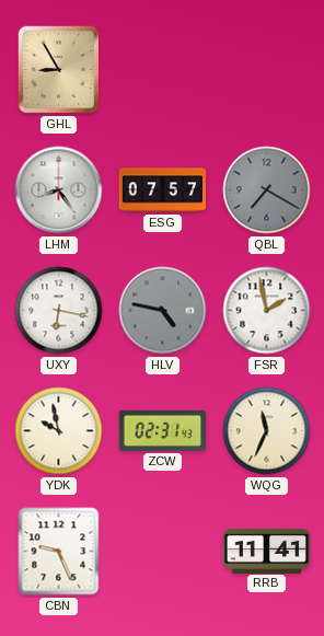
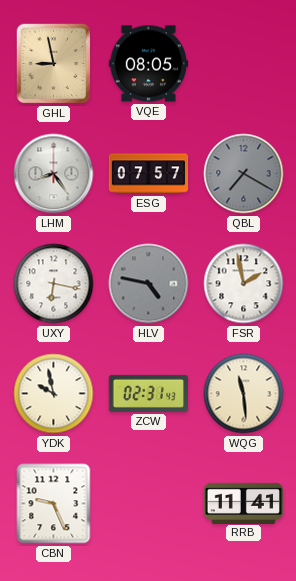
GHL: 8:55 -> 8:58
VQE: none -> 08:05
WQG: 11:34 -> 11:29
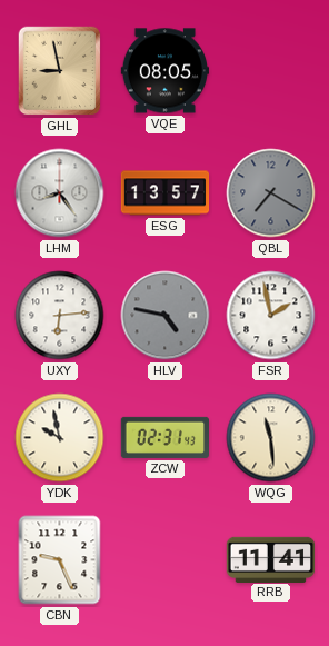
ESG: 07:57 -> 13:57
UXY: 6:17 -> 6:14
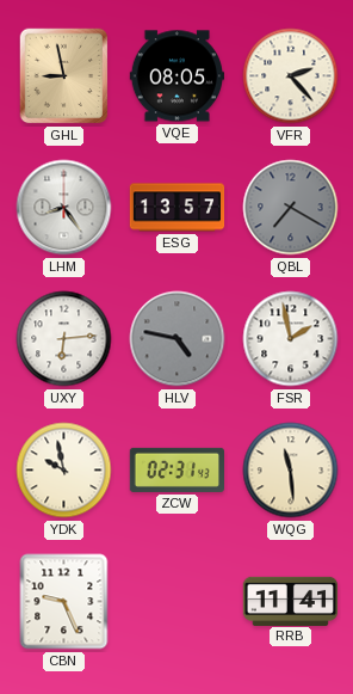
VFR: none -> 2:23
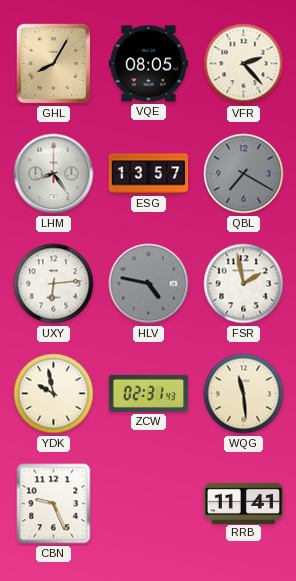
GHL: 8:58 -> 8:05
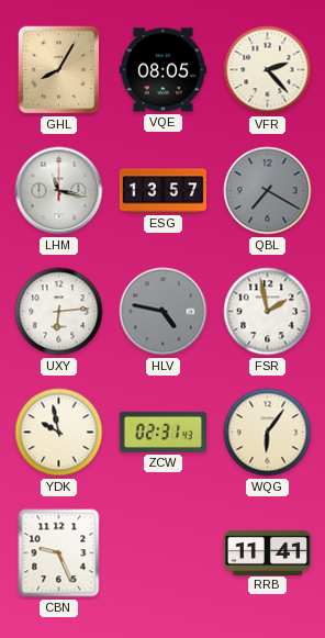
LHM: 8:24 -> 11:17
WQG: 11:29 -> 6:06
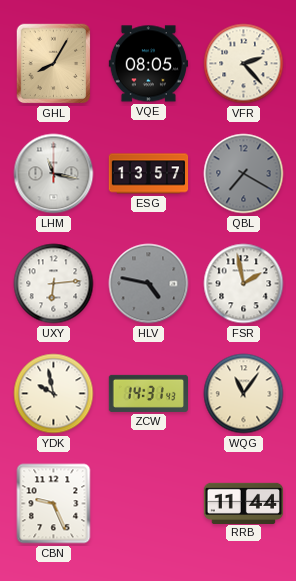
ZCW: 02:31 -> 14:31
WQG: 6:06 -> 11:06
RRB: 11:41 -> 11:44
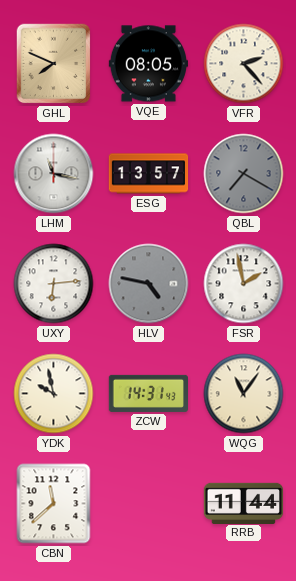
GHL: 8:05 -> 7:49
CBN: 9:26 -> 11:38
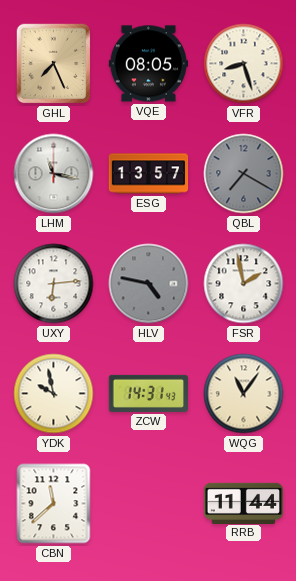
GHL: 7:49 -> 7:26
VFR: 2:23 -> 8:27
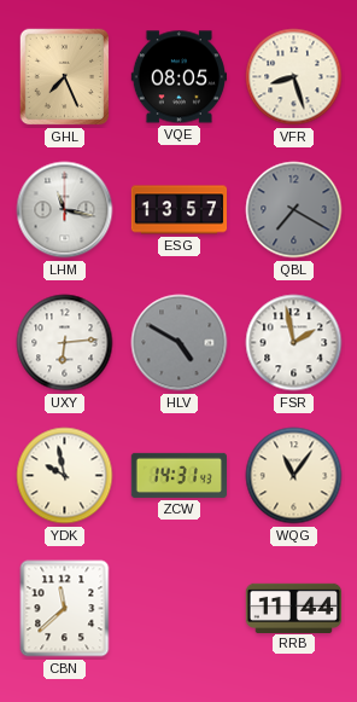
HLV: 4:47 -> 4:50
